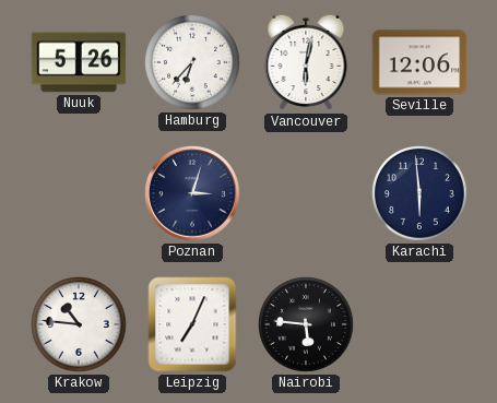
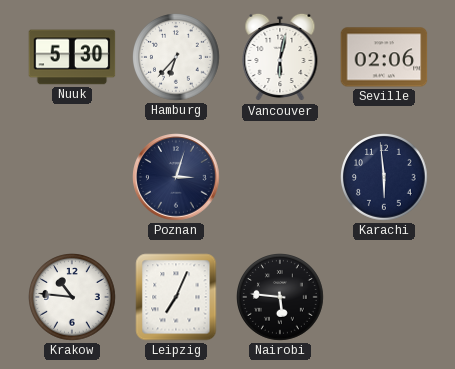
Nuuk: 5:26 -> 5:30
Seville: 12:06 -> 02:06
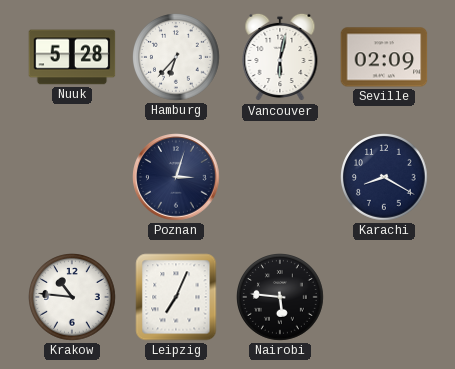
Nuuk: 5:30 -> 5:28
Seville: 02:06 -> 02:09
Karachi: 5:59 -> 8:20
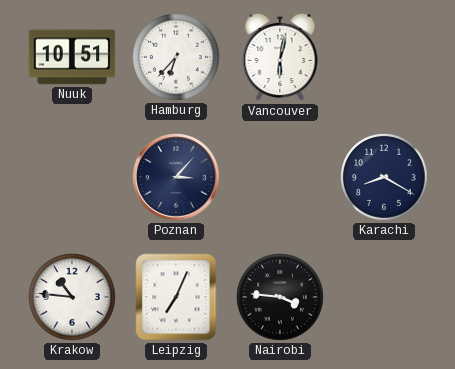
Nuuk: 5:28 -> 10:51
Seville: 02:09 -> none
Poznan: 3:03 -> 3:07
Nairobi: 5:46 -> 3:46
